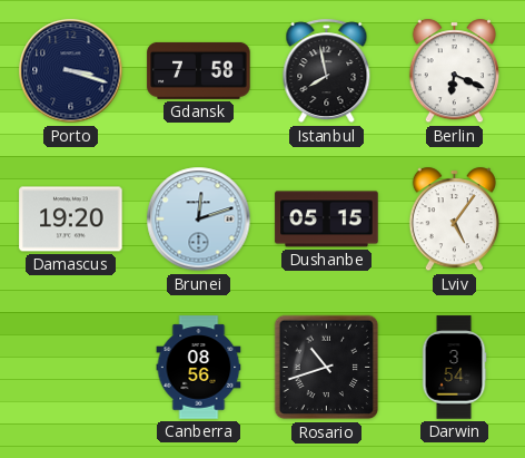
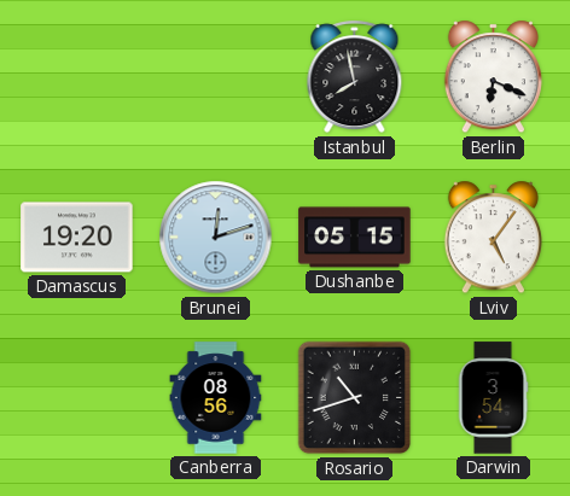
Porto: 3:18 -> none
Gdansk: 7:58 -> none
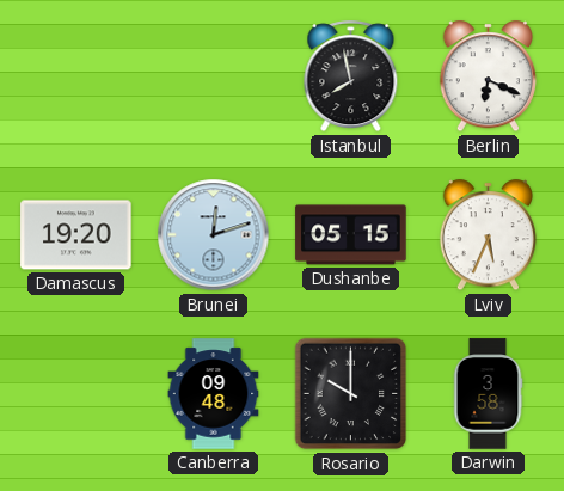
Lviv: 5:06 -> 5:34
Canberra: 08:56 -> 09:48
Rosario: 10:42 -> 10:00
Darwin: 3:54 -> 3:58
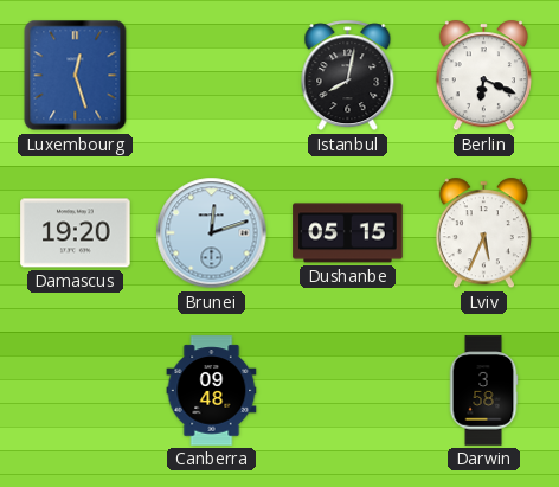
Luxembourg: none -> 12:27
Istanbul: 7:58 -> 8:02
Rosario: 10:00 -> none
